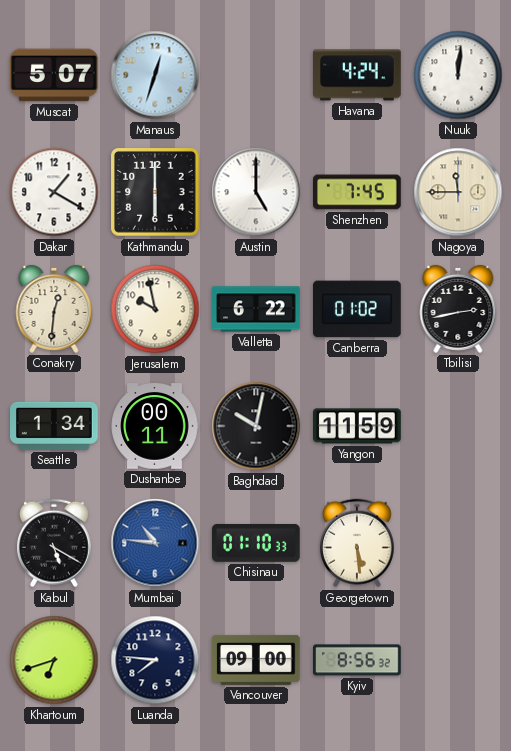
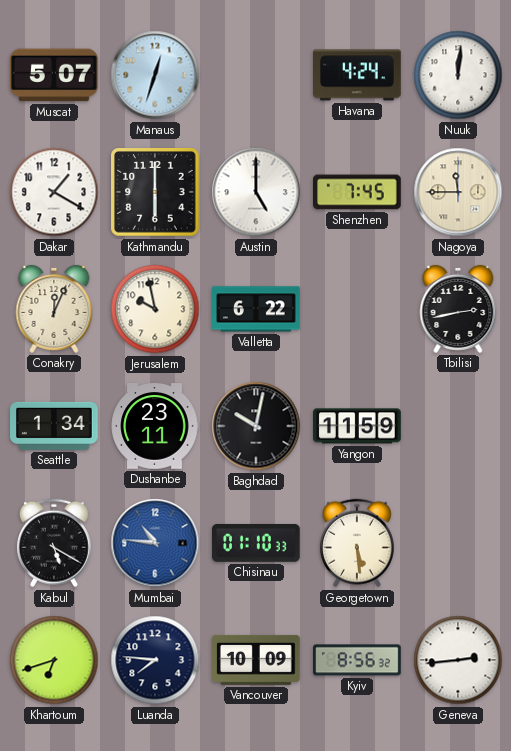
Conakry: 12:31 -> 12:04
Canberra: 01:02 -> none
Dushanbe: 00:11 -> 23:11
Vancouver: 09:00 -> 10:09
Geneva: none -> 2:44
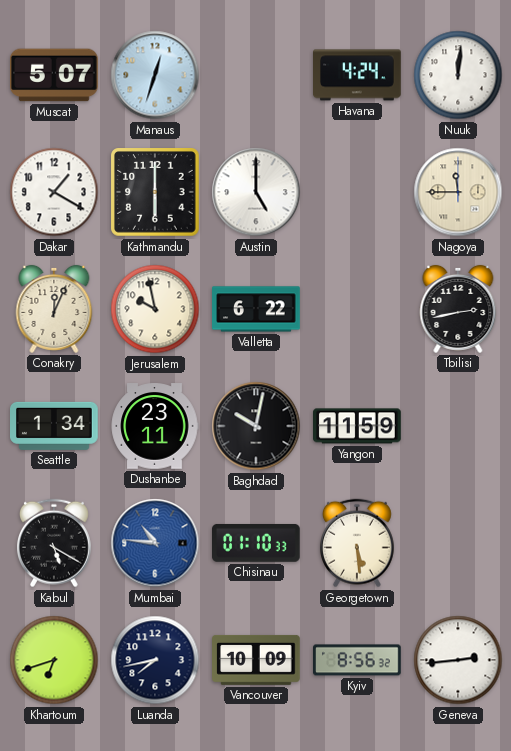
Shenzhen: 7:45 -> none
Luanda: 7:46 -> 7:43
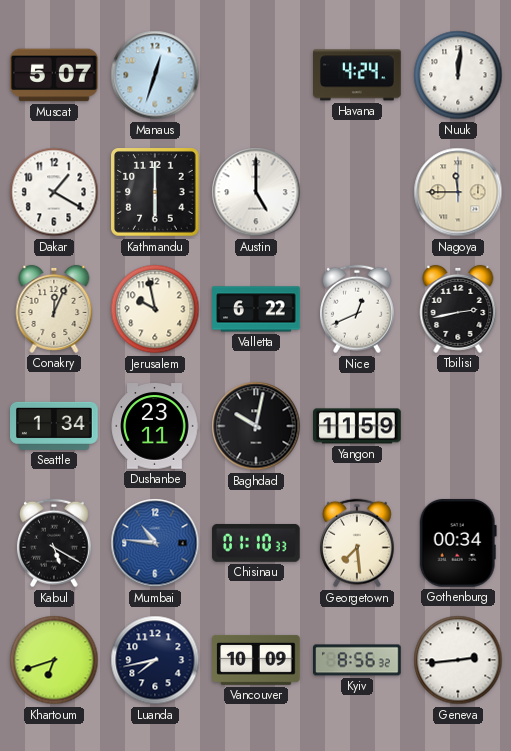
Nice: none -> 12:41
Georgetown: 5:29 -> 7:29
Gothenburg: none -> 00:34
